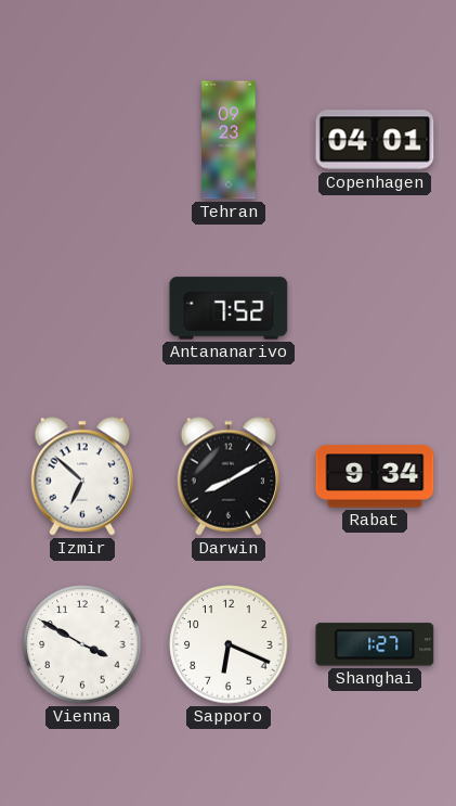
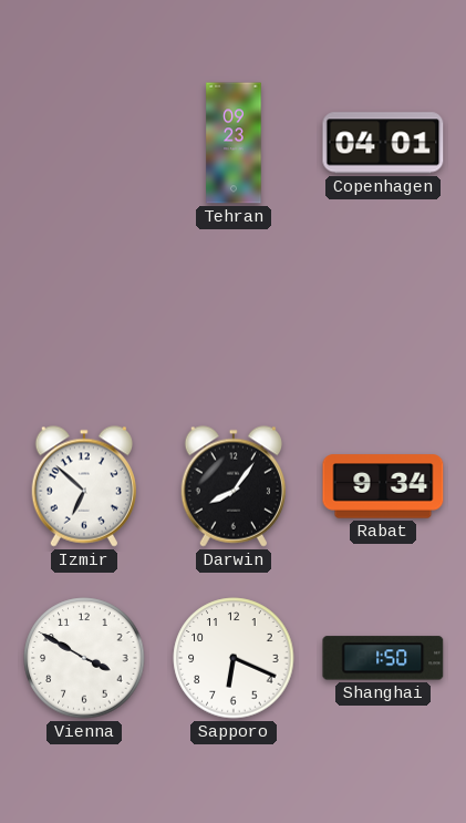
Antananarivo: 7:52 -> none
Darwin: 8:10 -> 8:06
Shanghai: 1:27 -> 1:50
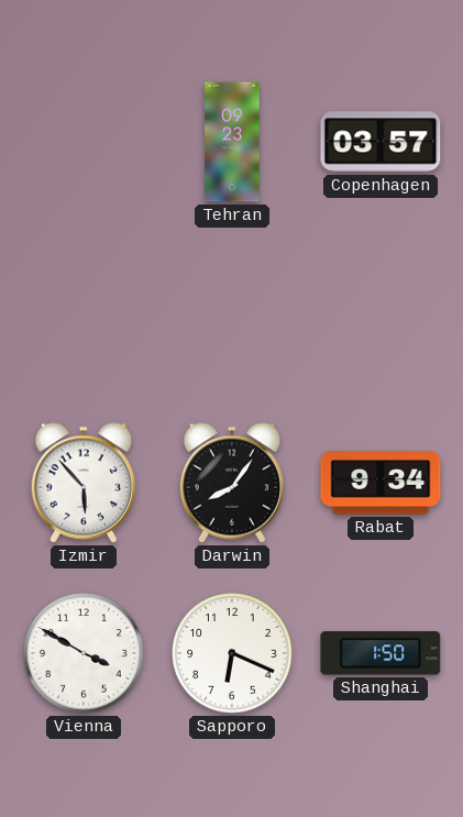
Copenhagen: 04:01 -> 03:57
Izmir: 6:52 -> 5:53
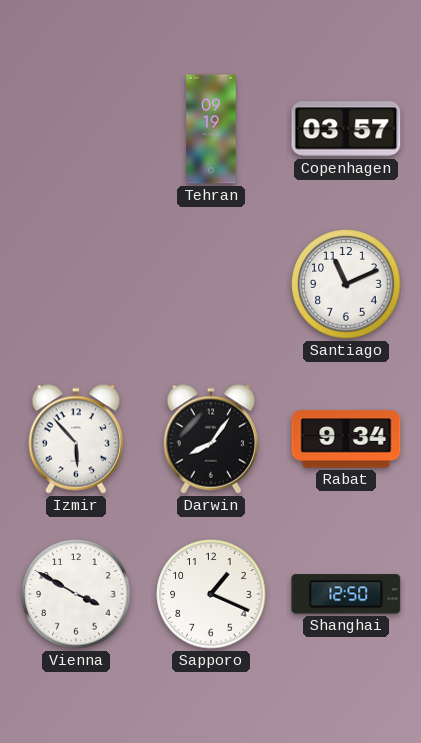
Tehran: 09:23 -> 09:19
Santiago: none -> 11:11
Sapporo: 6:19 -> 1:19
Shanghai: 1:50 -> 12:50
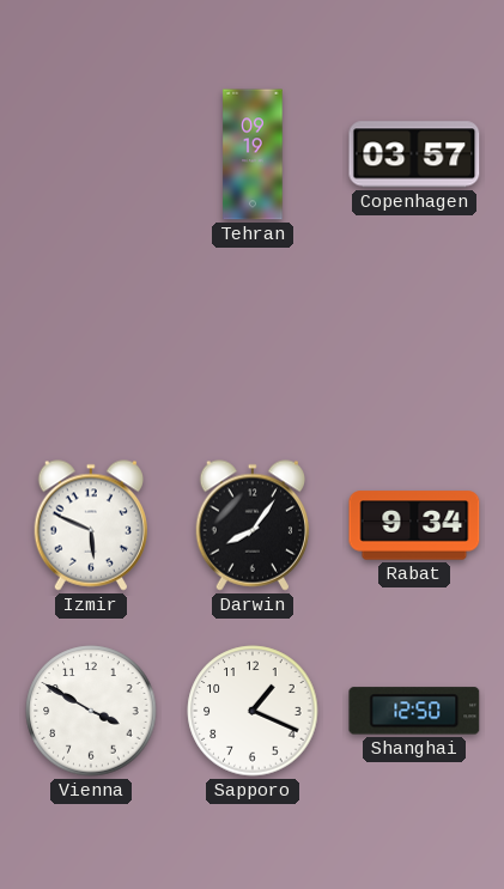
Santiago: 11:11 -> none
Izmir: 5:53 -> 5:49
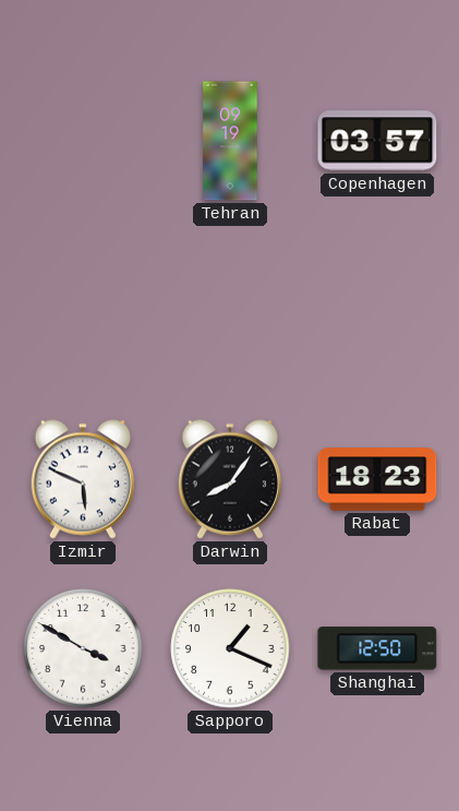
Rabat: 9:34 -> 18:23
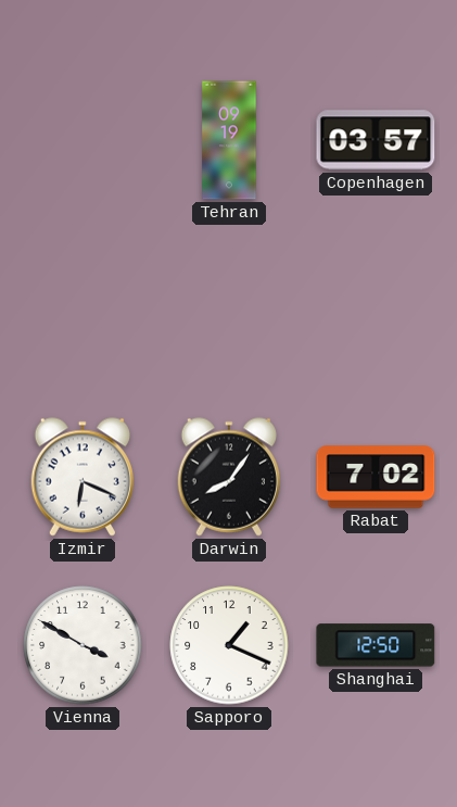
Izmir: 5:49 -> 6:19
Rabat: 18:23 -> 7:02
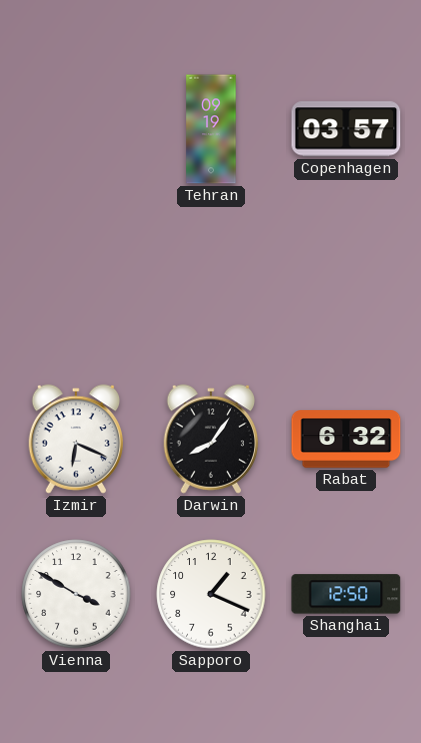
Rabat: 7:02 -> 6:32
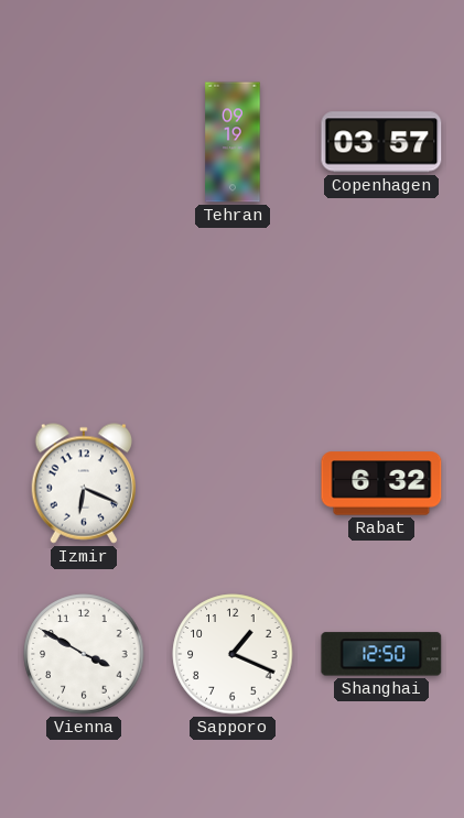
Darwin: 8:06 -> none
